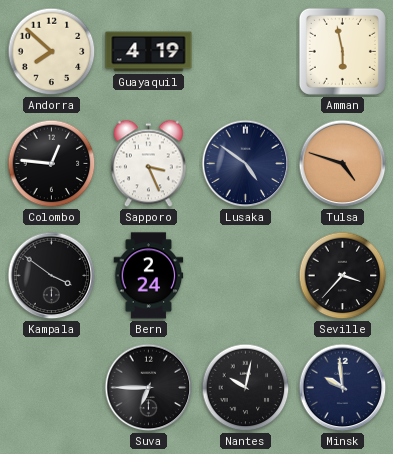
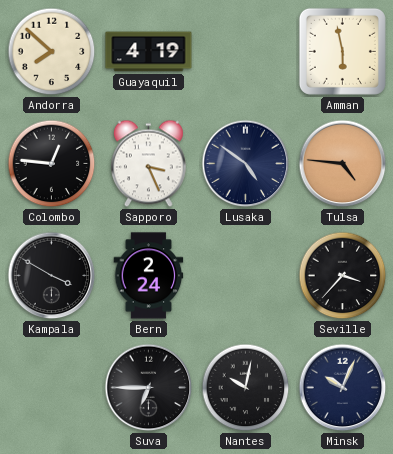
Tulsa: 4:48 -> 4:46
Kampala: 3:51 -> 3:50
Minsk: 9:59 -> 10:04
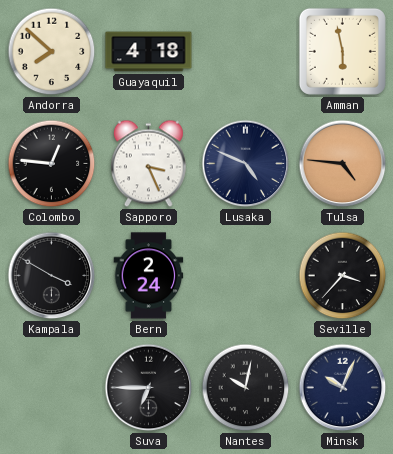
Guayaquil: 4:19 -> 4:18
Lusaka: 4:51 -> 4:49
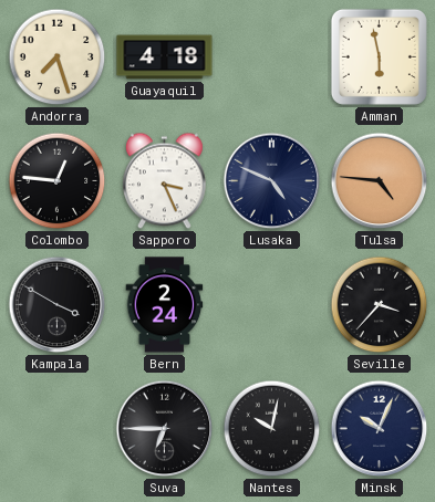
Andorra: 7:52 -> 7:27
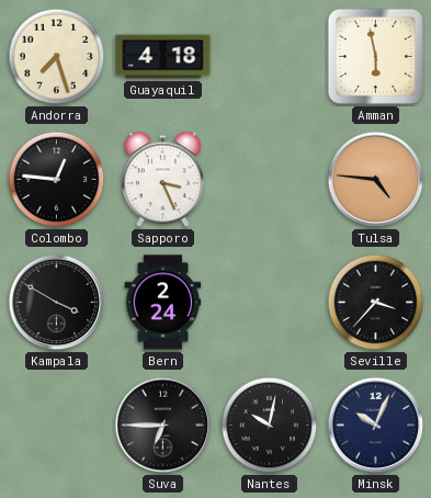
Lusaka: 4:49 -> none
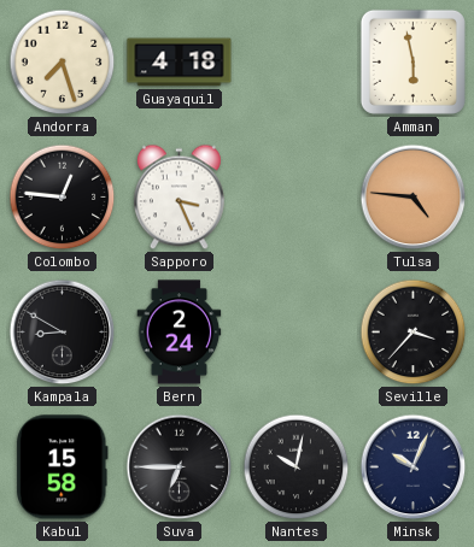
Kampala: 3:50 -> 8:50
Kabul: none -> 15:58
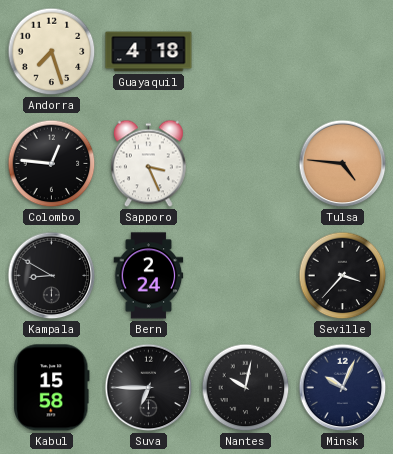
Amman: 5:58 -> none
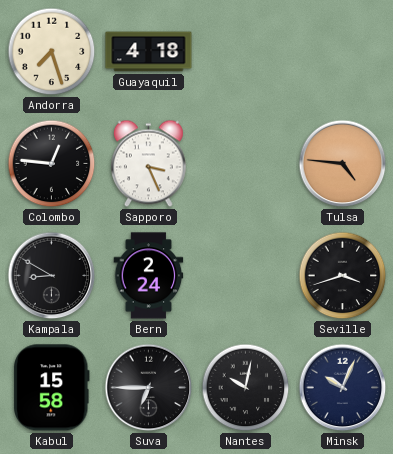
Seville: 3:37 -> 3:42
